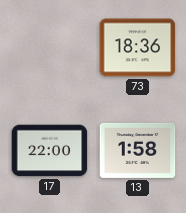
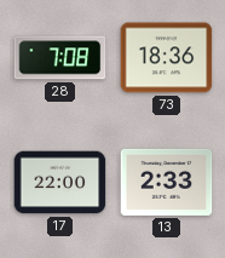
28: none -> 7:08
13: 1:58 -> 2:33
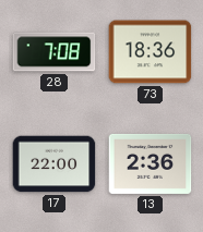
13: 2:33 -> 2:36
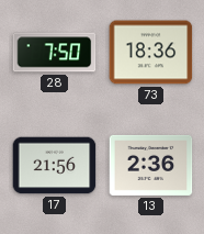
28: 7:08 -> 7:50
17: 22:00 -> 21:56
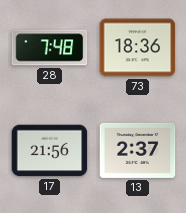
28: 7:50 -> 7:48
13: 2:36 -> 2:37
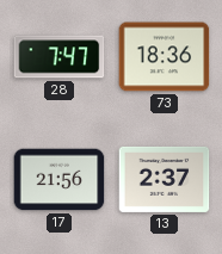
28: 7:48 -> 7:47
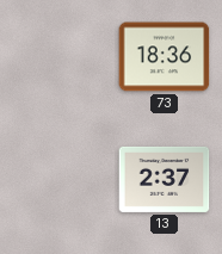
28: 7:47 -> none
17: 21:56 -> none
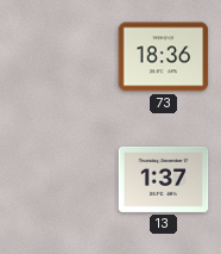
13: 2:37 -> 1:37
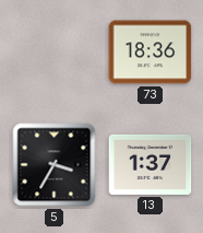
5: none -> 3:35
